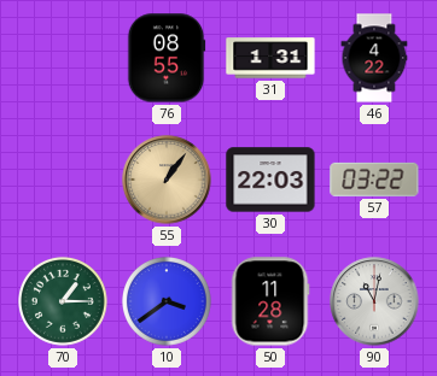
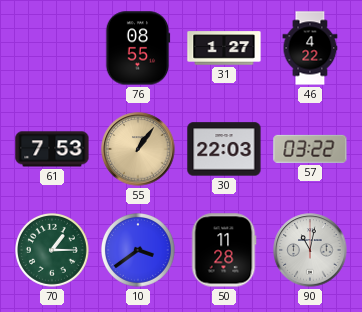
31: 1:31 -> 1:27
61: none -> 7:53
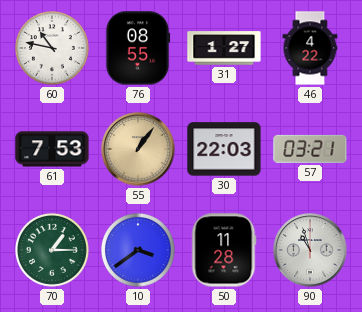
60: none -> 10:47
57: 03:22 -> 03:21
90: 11:02 -> 10:57
